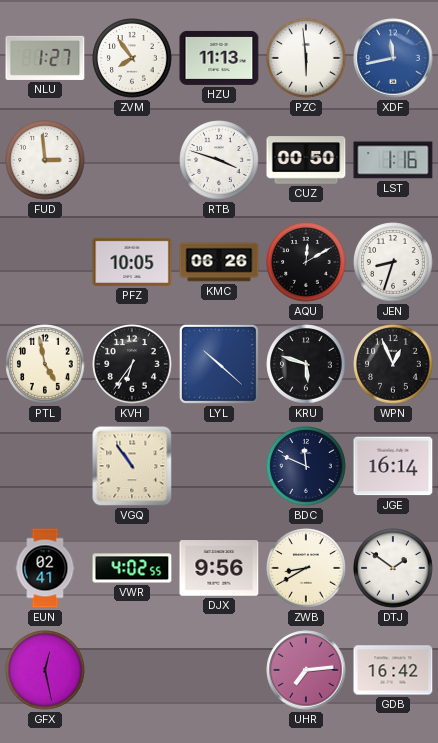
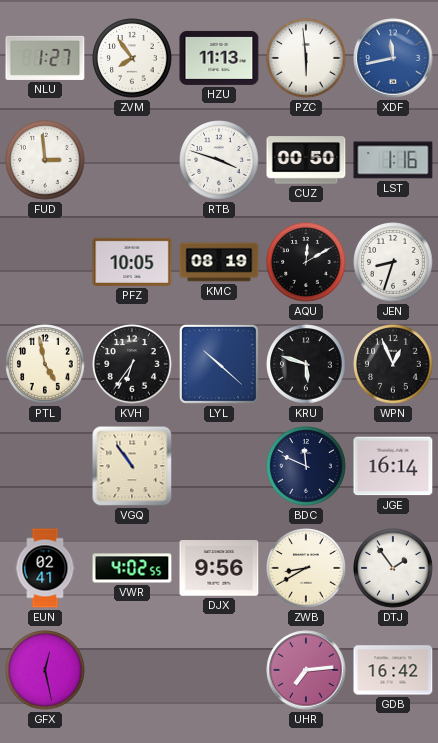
KMC: 06:26 -> 08:19
DTJ: 1:51 -> 1:54
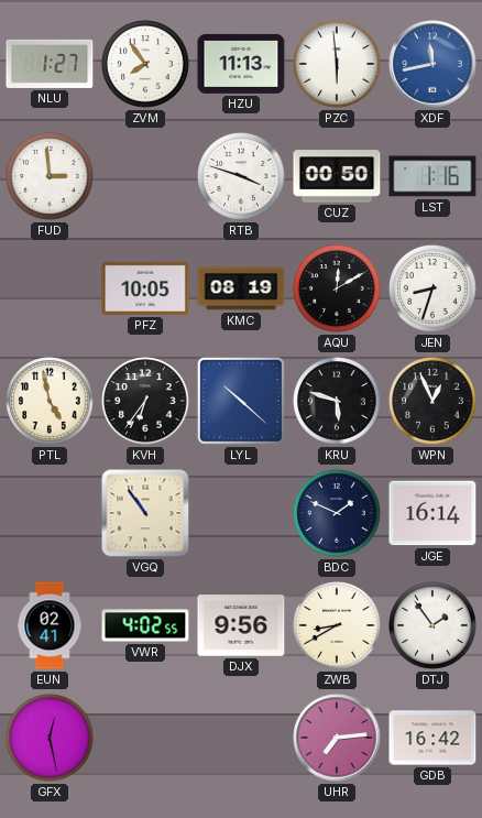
BDC: 11:49 -> 1:49
